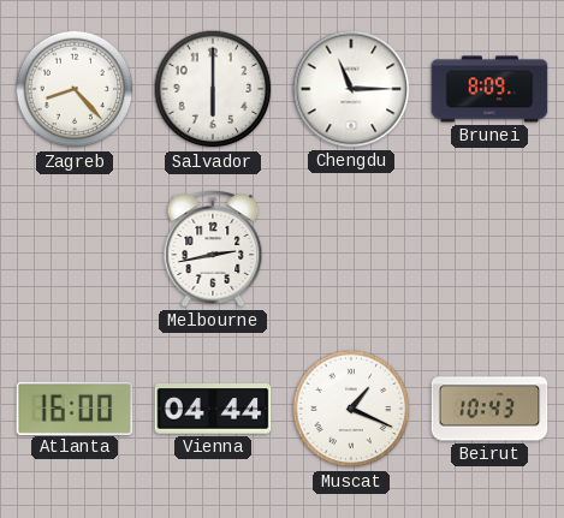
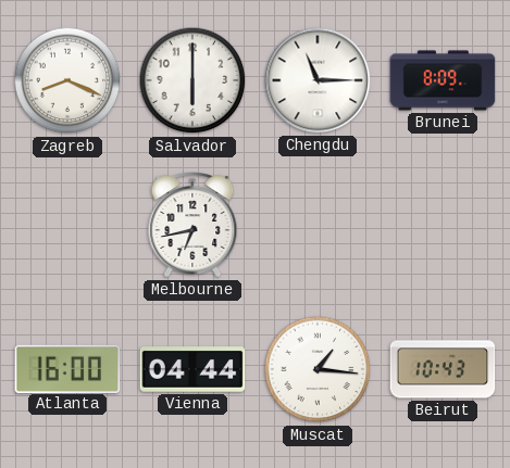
Zagreb: 8:23 -> 8:19
Melbourne: 2:43 -> 6:43
Muscat: 1:19 -> 1:16
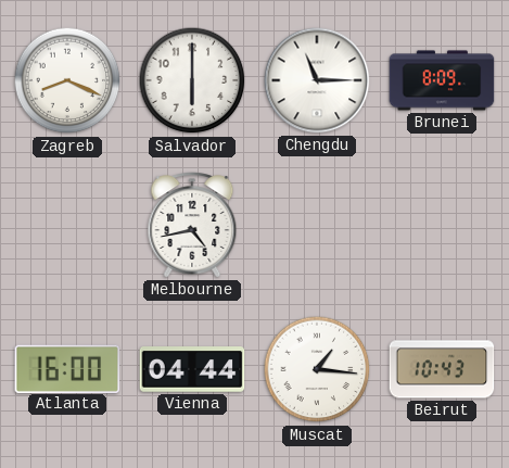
Melbourne: 6:43 -> 4:43
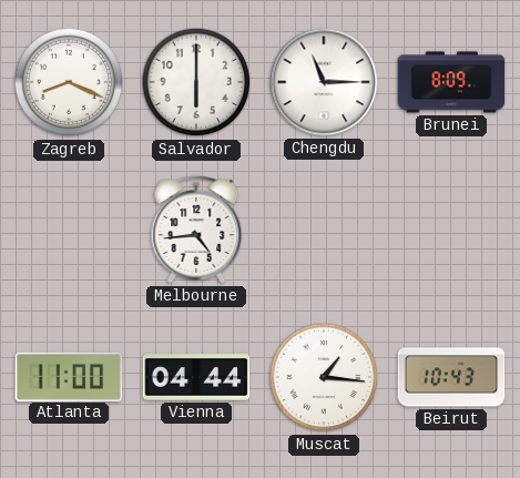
Melbourne: 4:43 -> 4:44
Atlanta: 16:00 -> 11:00
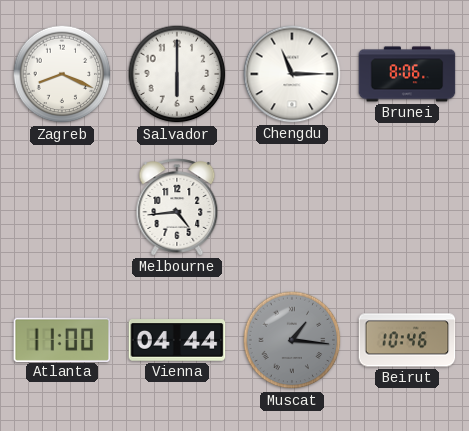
Brunei: 8:09 -> 8:06
Muscat dial: white -> grey
Beirut: 10:43 -> 10:46
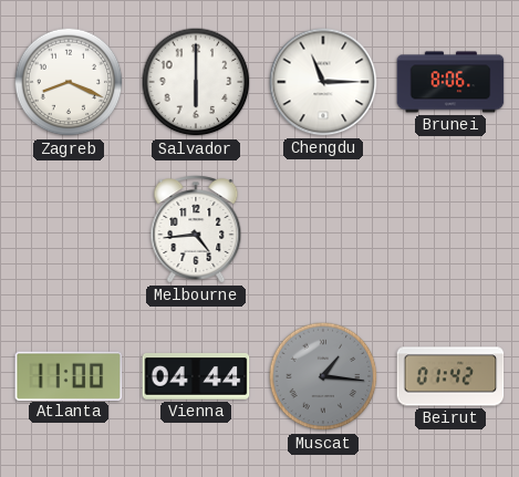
Beirut: 10:46 -> 01:42
